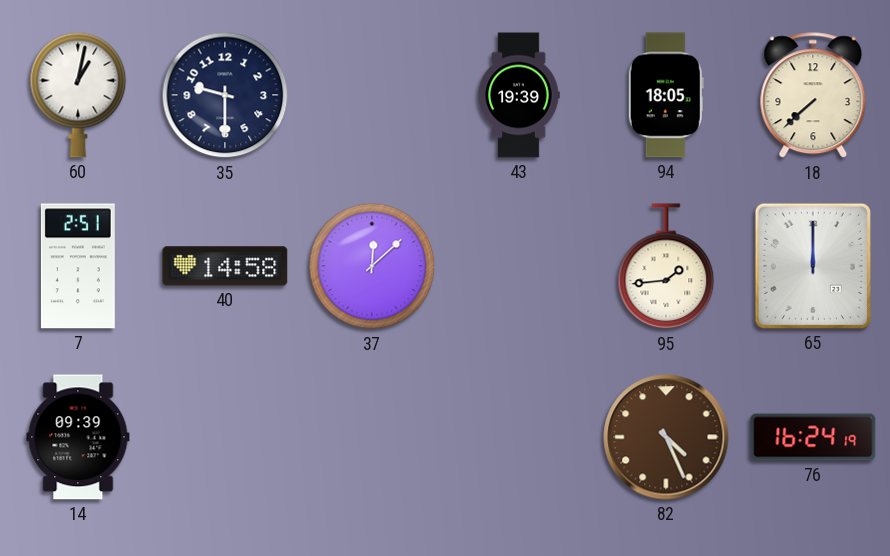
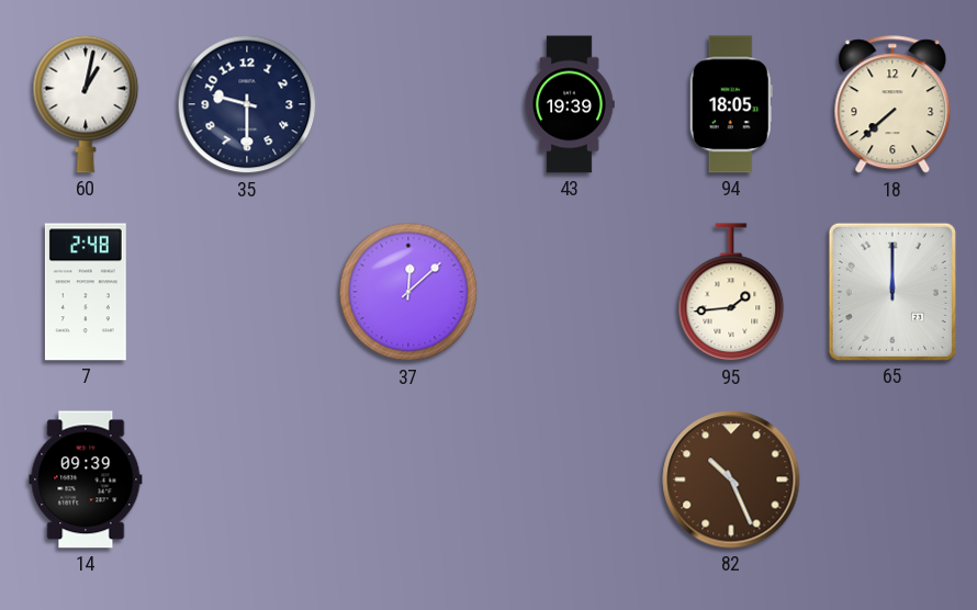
7: 2:51 -> 2:48
40: 14:58 -> none
82: 4:26 -> 10:26
76: 16:24 -> none
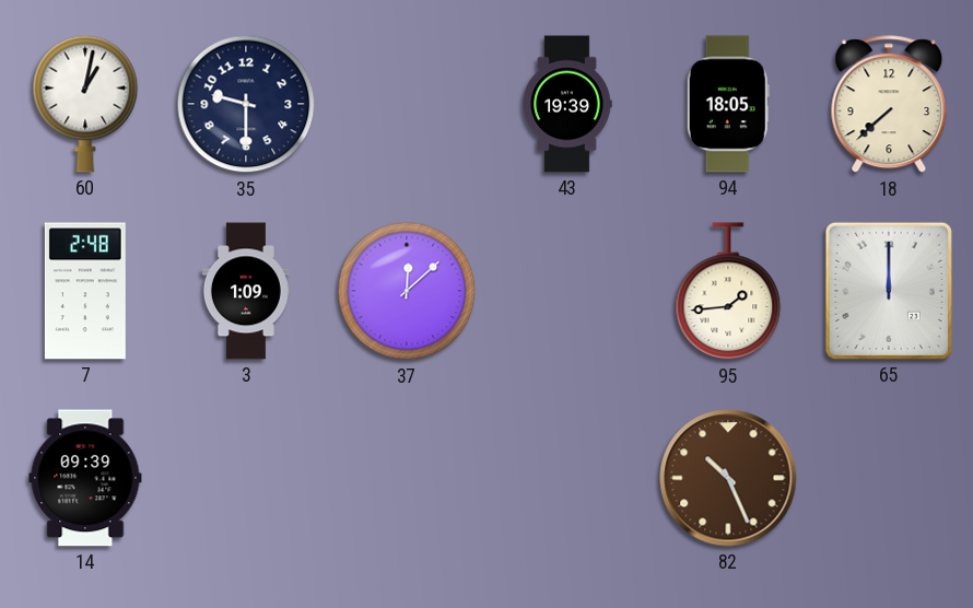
3: none -> 1:09
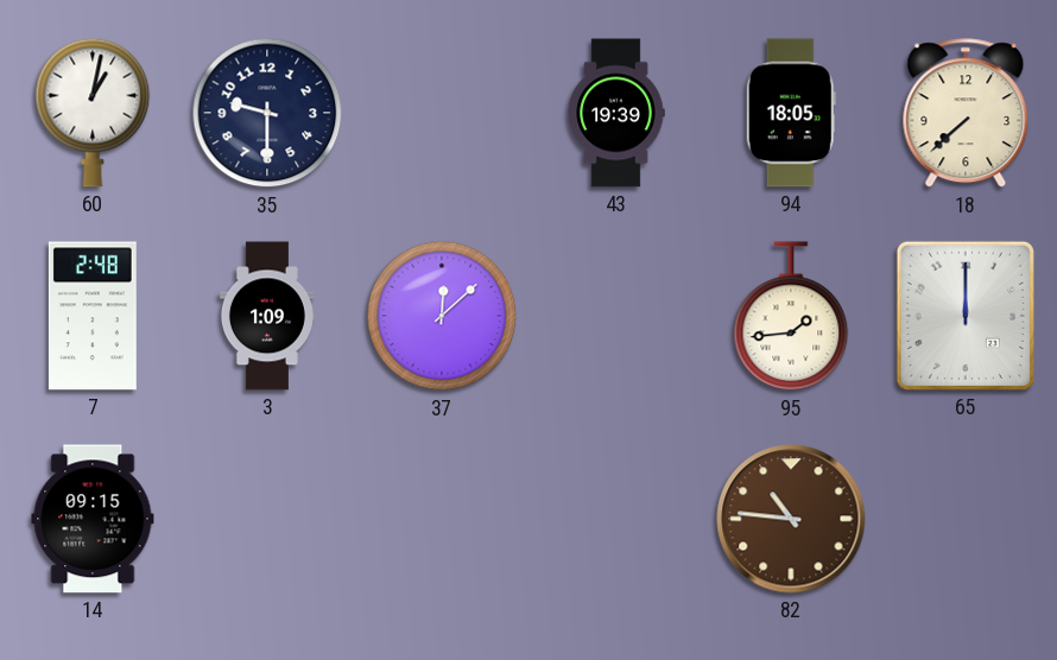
14: 09:39 -> 09:15
82: 10:26 -> 10:46
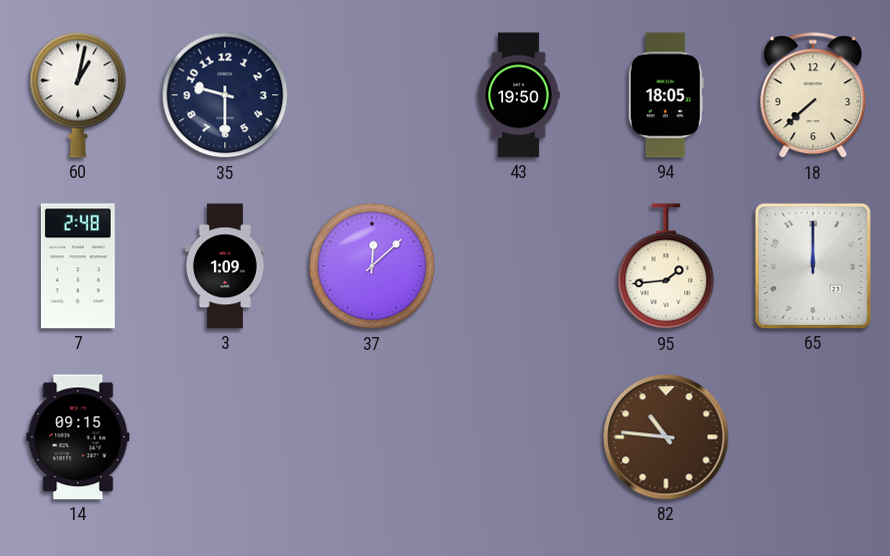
43: 19:39 -> 19:50
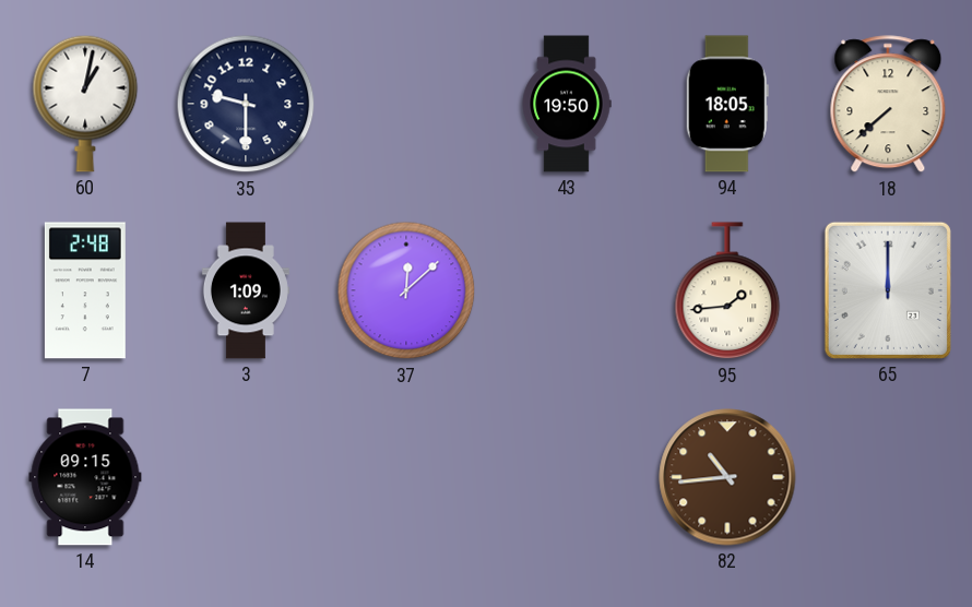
82: 10:46 -> 10:44
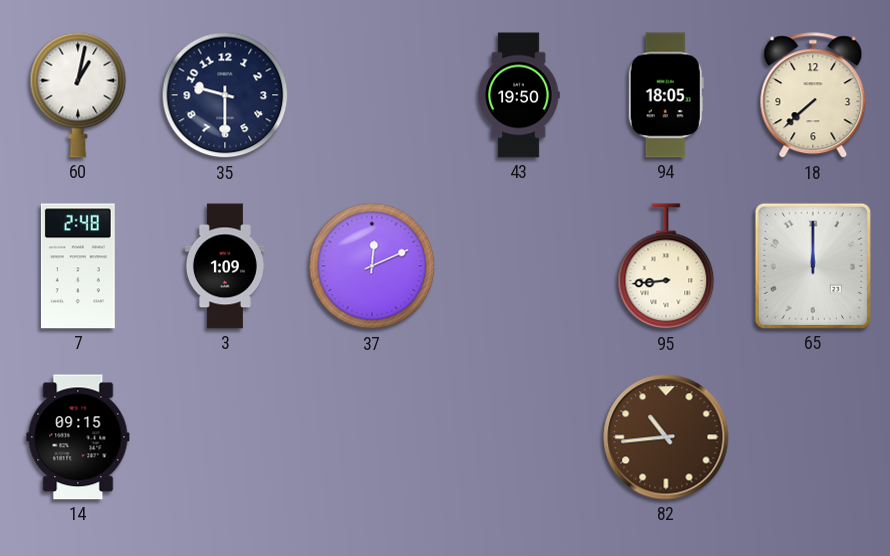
37: 12:08 -> 12:11
95: 1:44 -> 8:44
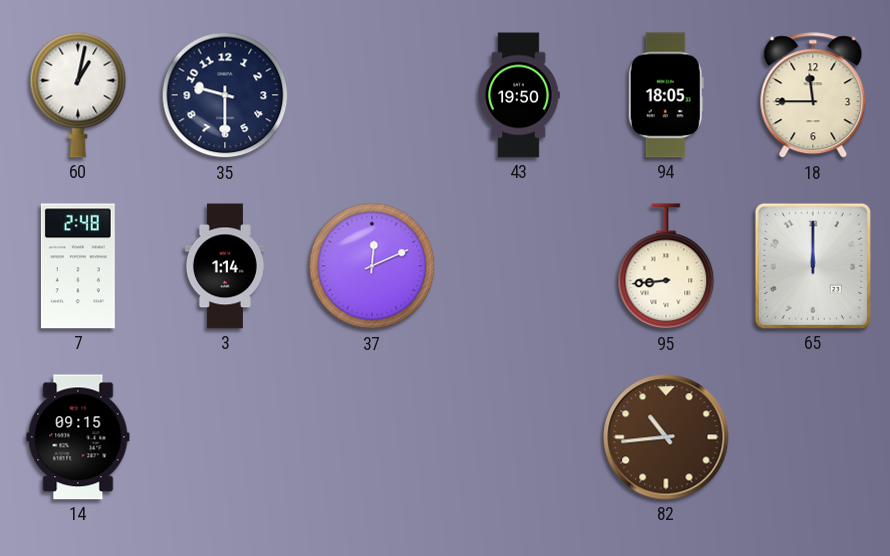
18: 7:38 -> 11:45
3: 1:09 -> 1:14
